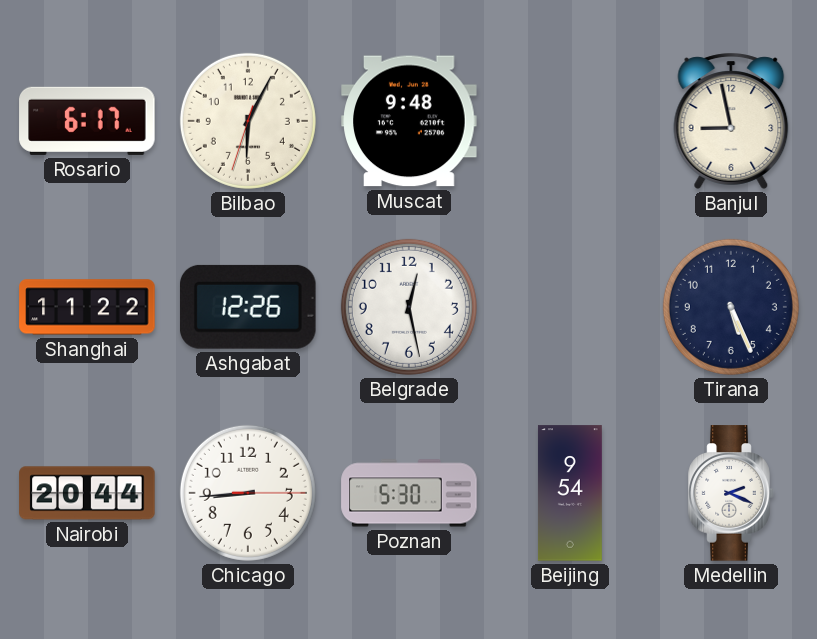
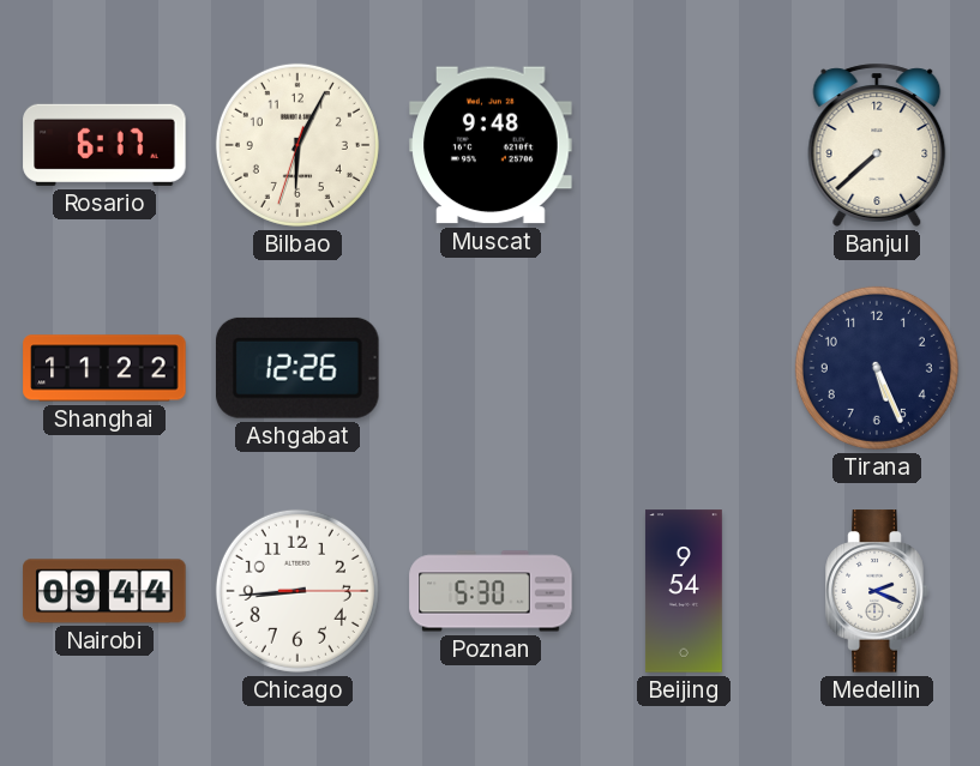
Banjul: 8:58 -> 7:38
Belgrade: 12:28 -> none
Nairobi: 20:44 -> 09:44
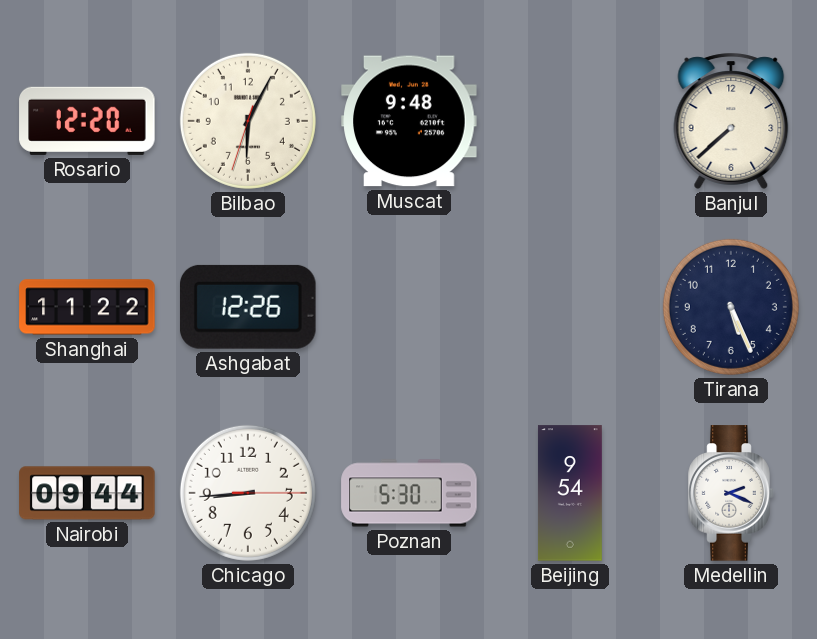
Rosario: 6:17 -> 12:20
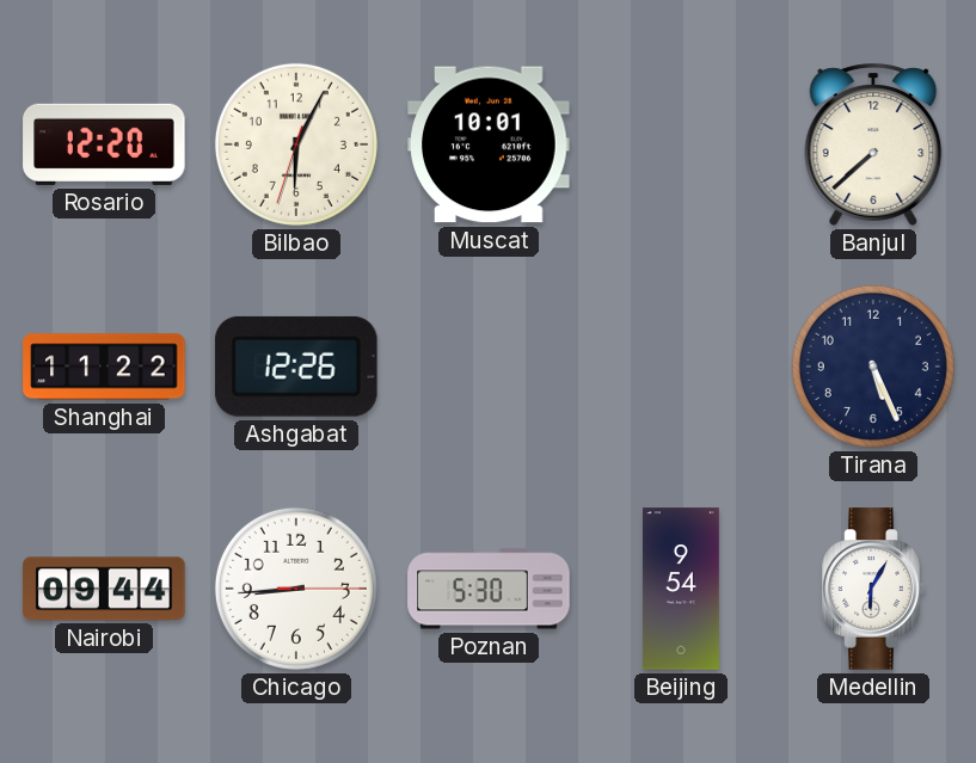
Muscat: 9:48 -> 10:01
Medellin: 2:19 -> 6:05
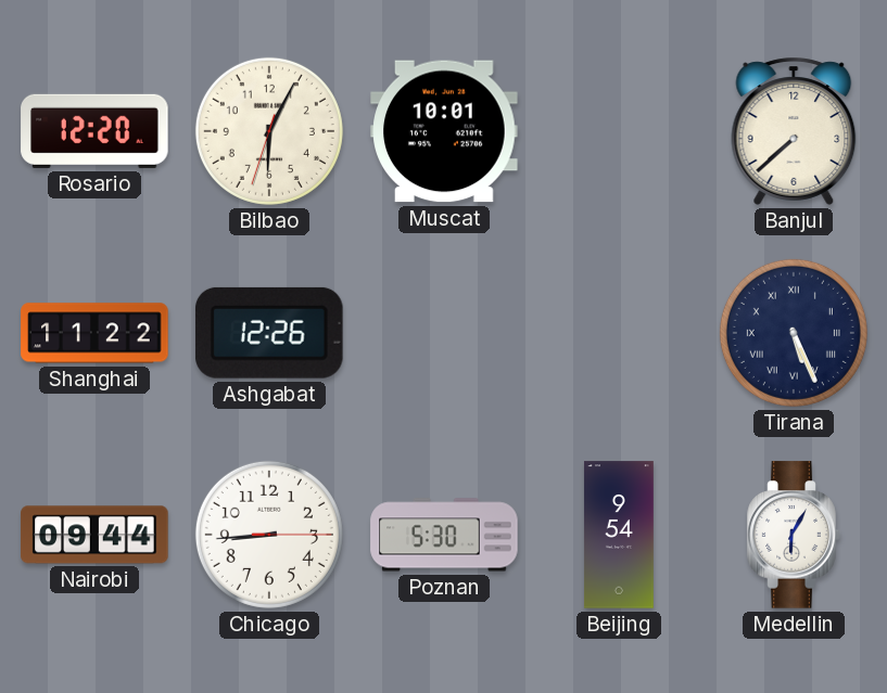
Tirana numerals: Arabic -> Roman
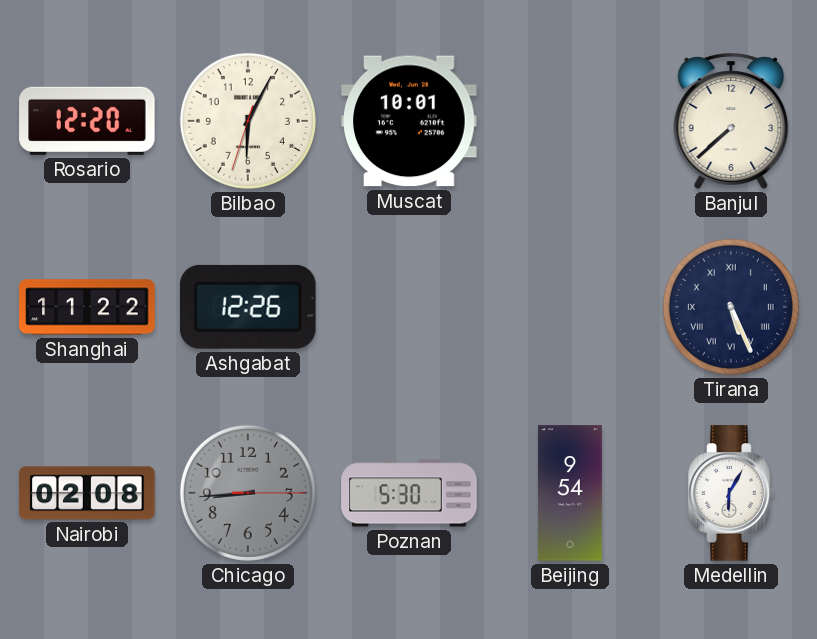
Nairobi: 09:44 -> 02:08
Chicago dial: white -> grey
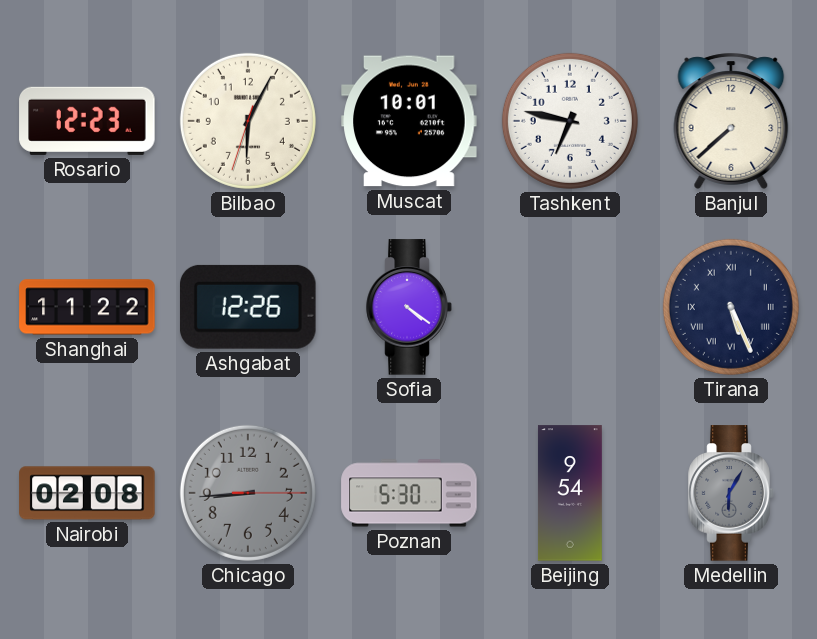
Rosario: 12:20 -> 12:23
Tashkent: none -> 6:47
Sofia: none -> 4:21
Medellin dial: white -> grey
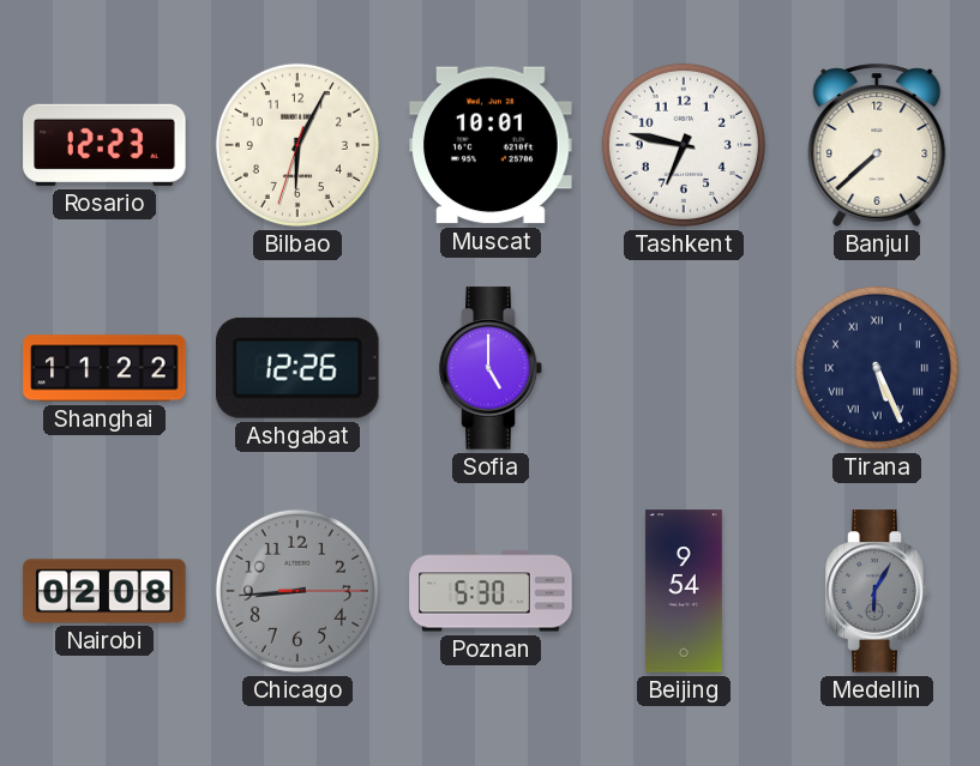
Sofia: 4:21 -> 5:00
